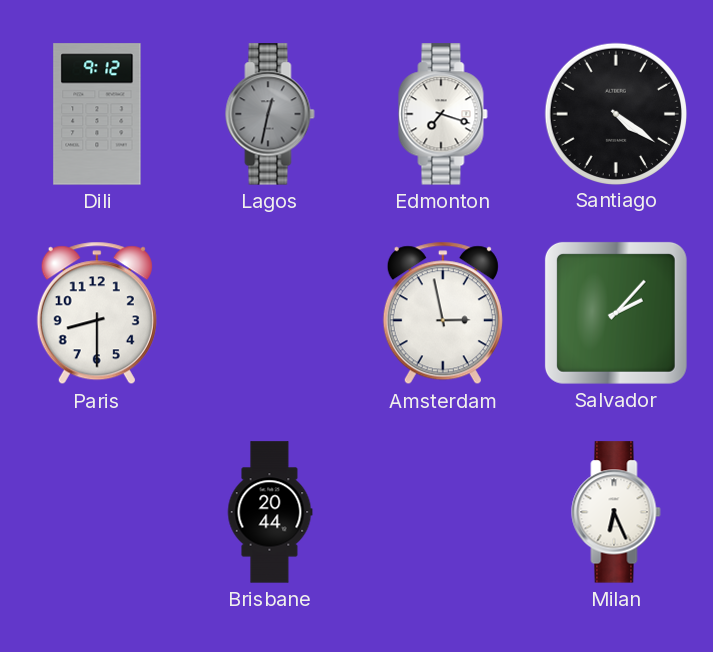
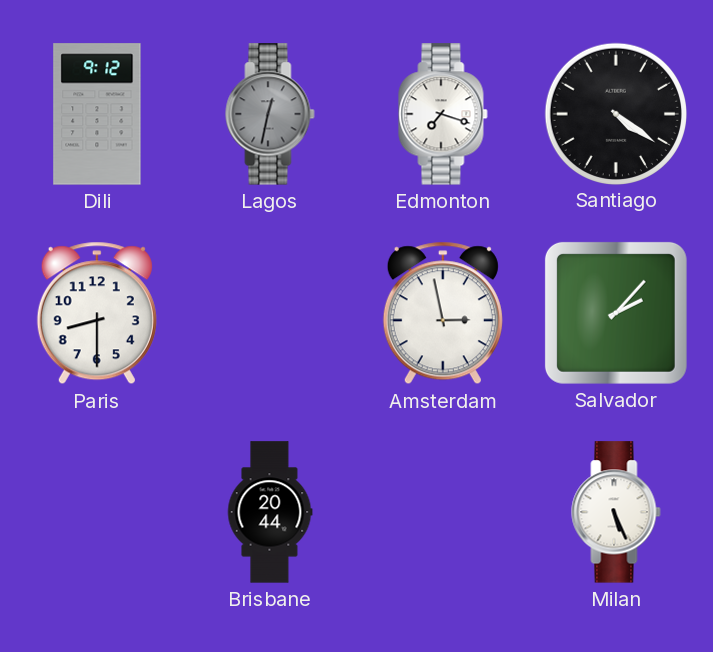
Milan: 6:26 -> 5:26
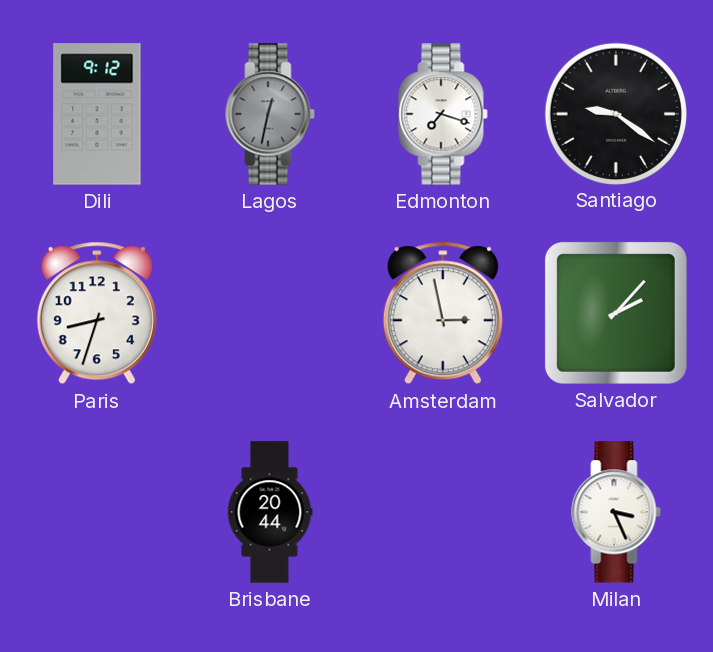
Santiago: 4:21 -> 9:21
Paris: 8:30 -> 8:33
Milan: 5:26 -> 3:26
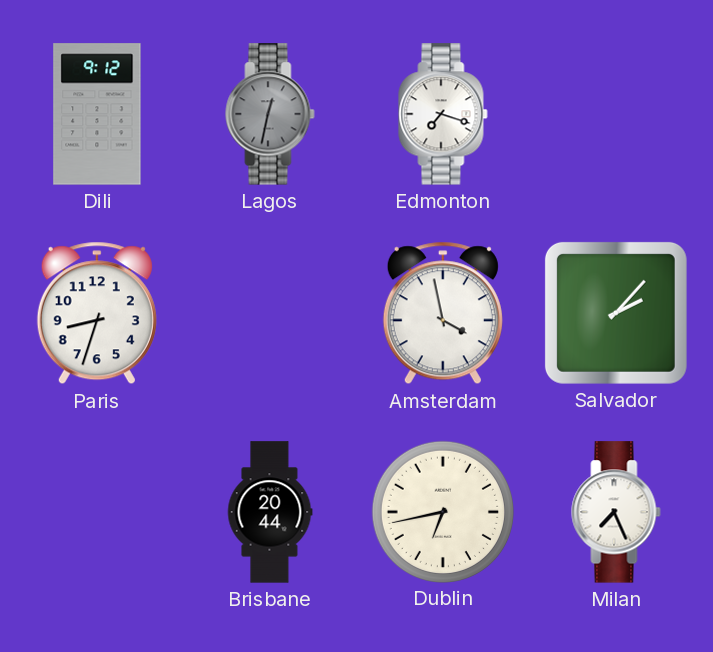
Santiago: 9:21 -> none
Amsterdam: 2:58 -> 3:58
Dublin: none -> 6:43
Milan: 3:26 -> 7:26
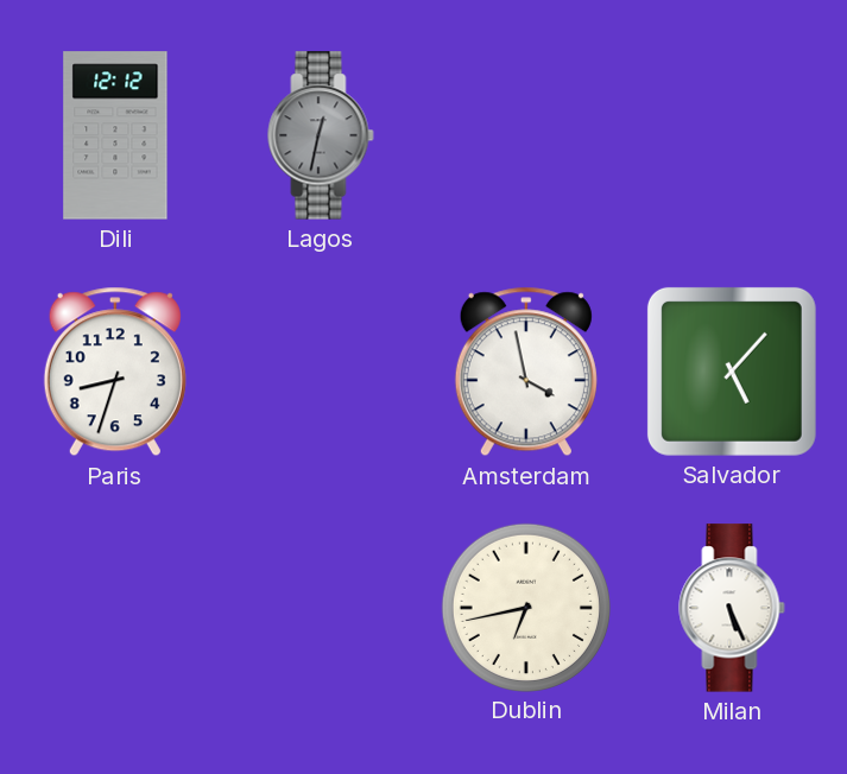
Dili: 9:12 -> 12:12
Edmonton: 7:18 -> none
Salvador: 2:07 -> 5:07
Brisbane: 20:44 -> none
Milan: 7:26 -> 5:26
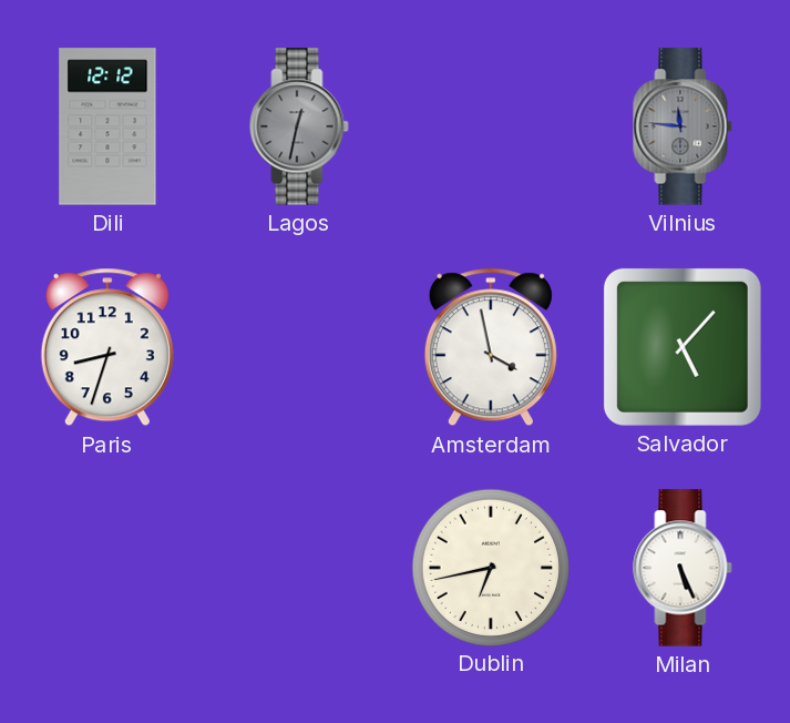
Vilnius: none -> 11:46
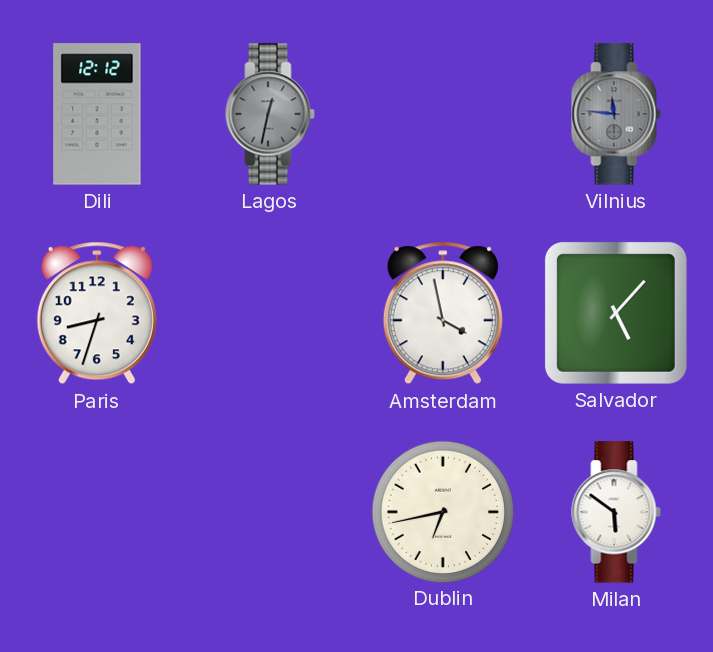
Milan: 5:26 -> 5:51
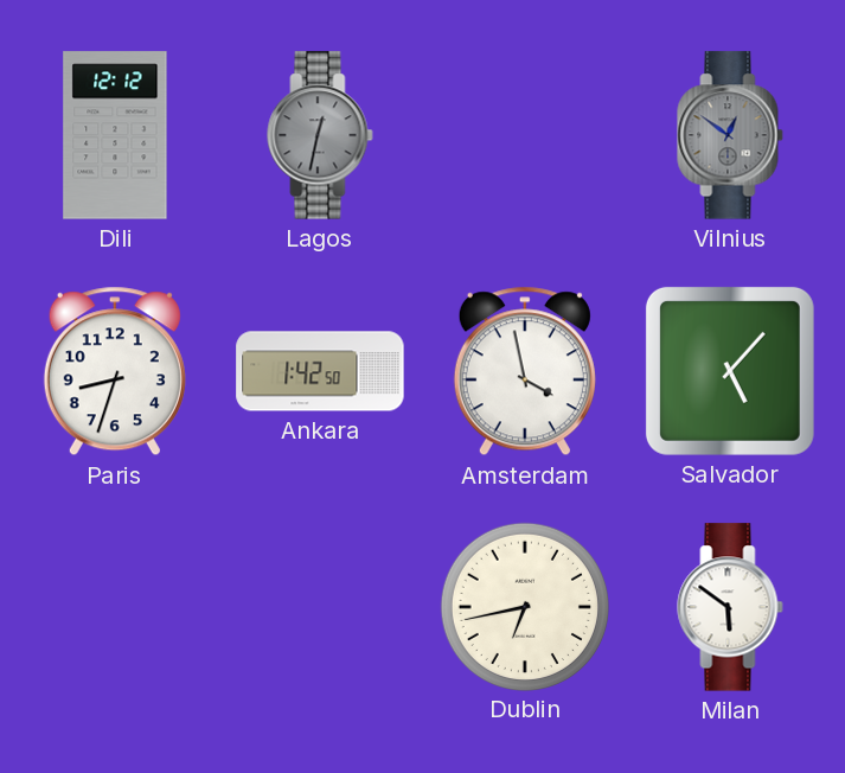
Vilnius: 11:46 -> 12:51
Ankara: none -> 1:42
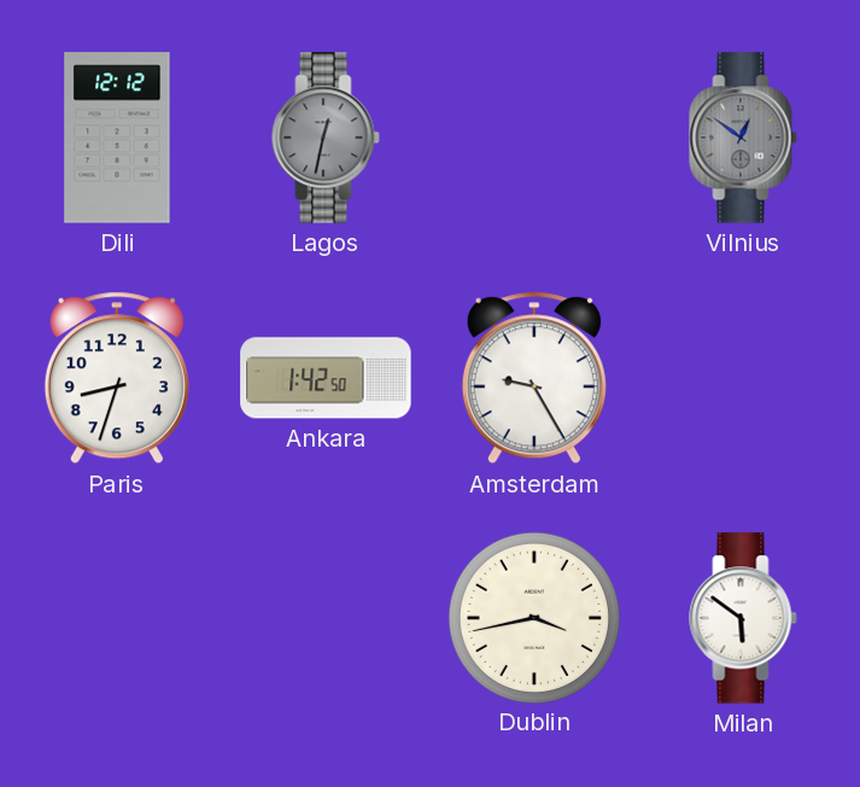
Amsterdam: 3:58 -> 9:25
Salvador: 5:07 -> none
Dublin: 6:43 -> 3:43
